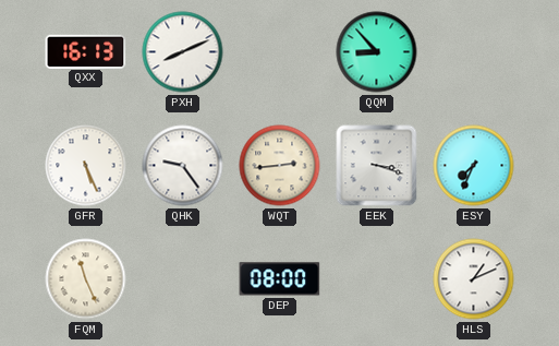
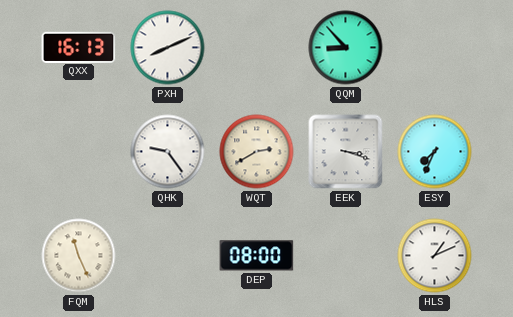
GFR: 5:26 -> none
WQT: 2:44 -> 2:40
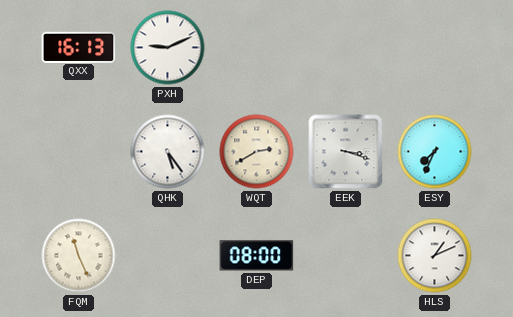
PXH: 8:11 -> 9:11
QQM: 8:53 -> none
QHK: 9:24 -> 5:24
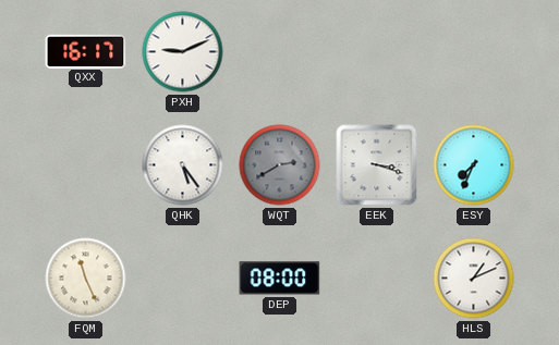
QXX: 16:13 -> 16:17
WQT dial: cream -> grey
